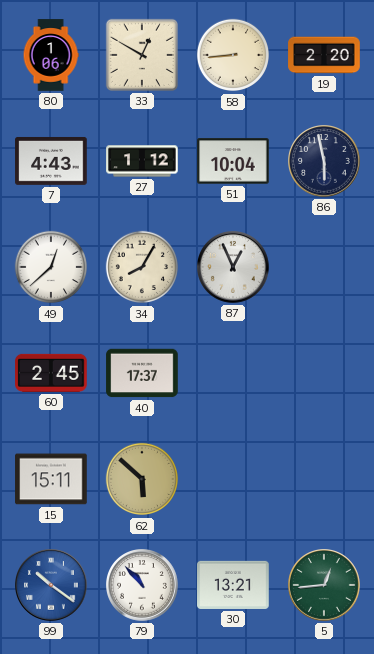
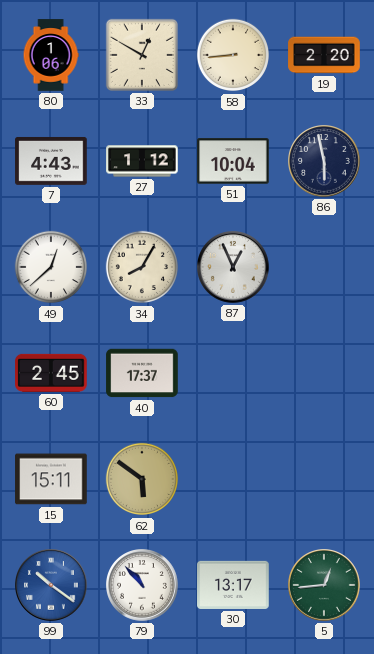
62: 5:52 -> 5:51
30: 13:21 -> 13:17
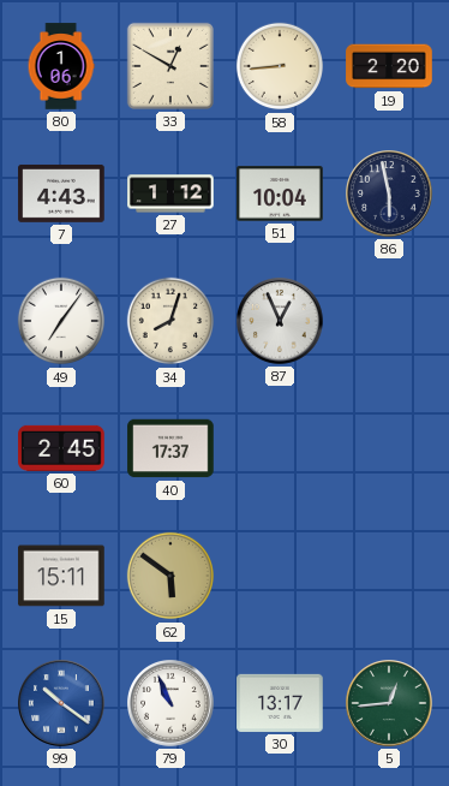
49: 12:38 -> 7:06
34: 8:05 -> 8:03
79: 10:53 -> 10:56
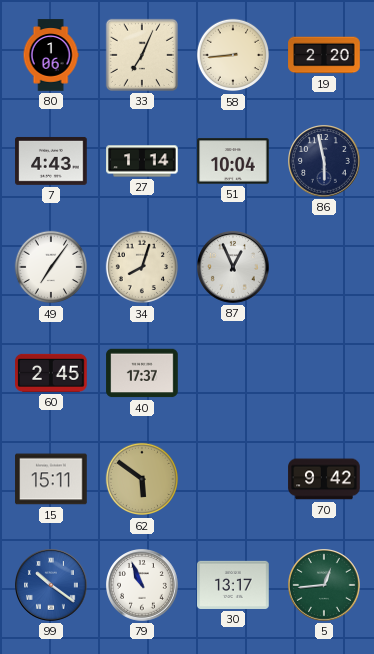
33: 12:50 -> 7:04
27: 1:12 -> 1:14
70: none -> 9:42
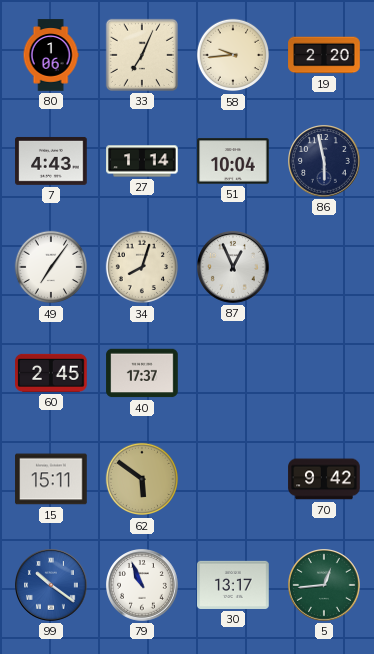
58: 8:44 -> 9:44
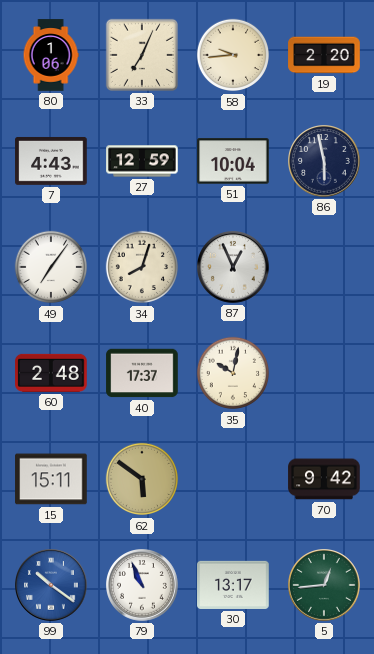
27: 1:14 -> 12:59
60: 2:45 -> 2:48
35: none -> 10:02
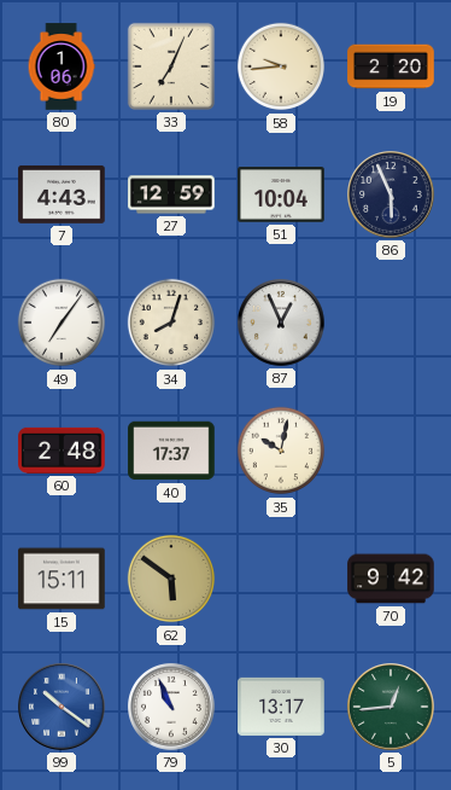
86: 5:58 -> 5:56
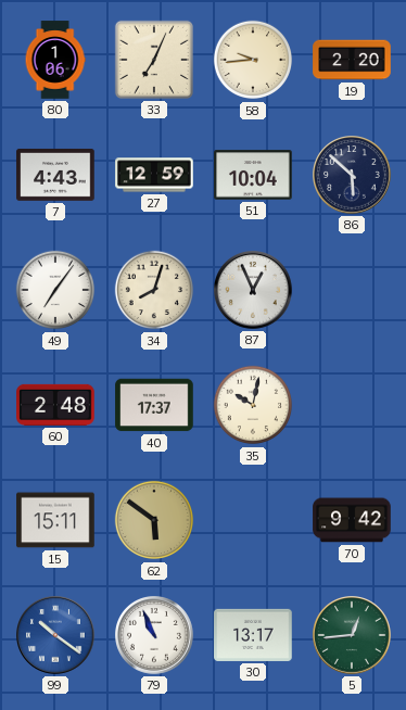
86: 5:56 -> 5:52
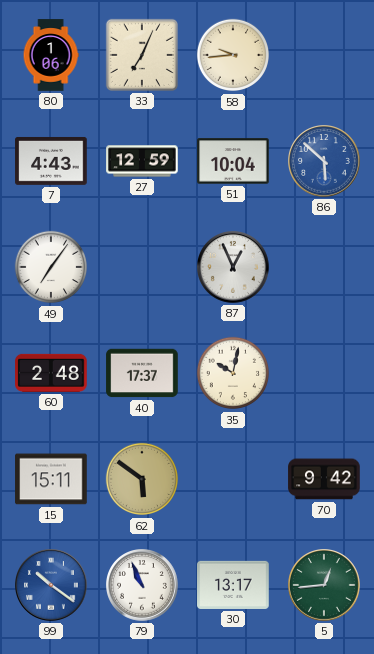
19: 2:20 -> none
86 dial: navy -> blue
34: 8:03 -> none
